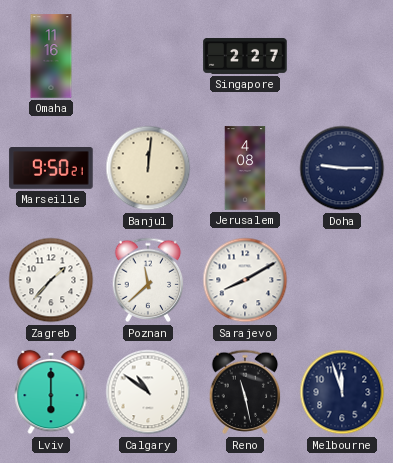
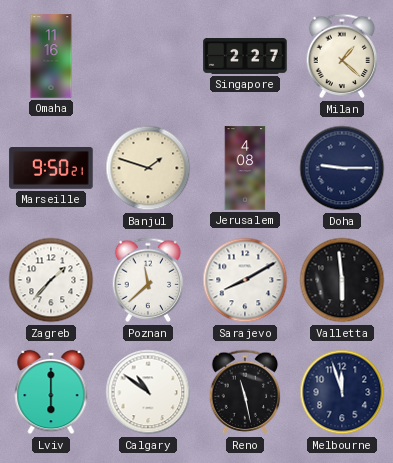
Milan: none -> 1:22
Banjul: 12:01 -> 1:48
Valletta: none -> 5:59
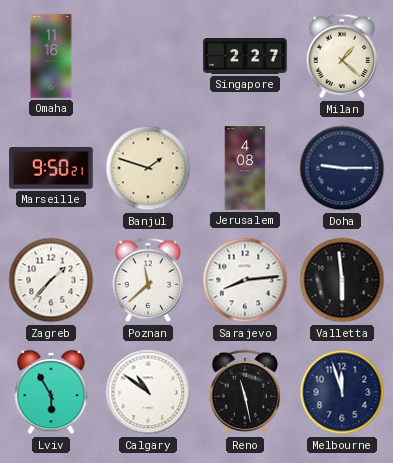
Sarajevo: 8:10 -> 8:14
Lviv: 6:00 -> 5:55
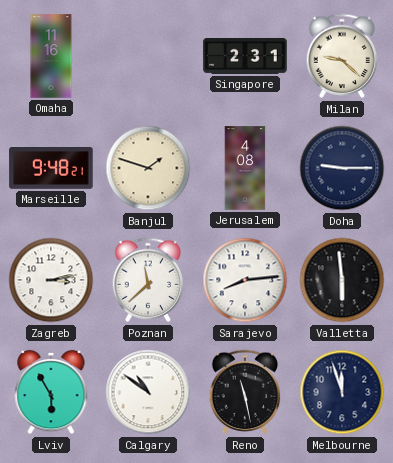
Singapore: 2:27 -> 2:31
Milan: 1:22 -> 9:22
Marseille: 9:50 -> 9:48
Zagreb: 1:37 -> 3:13
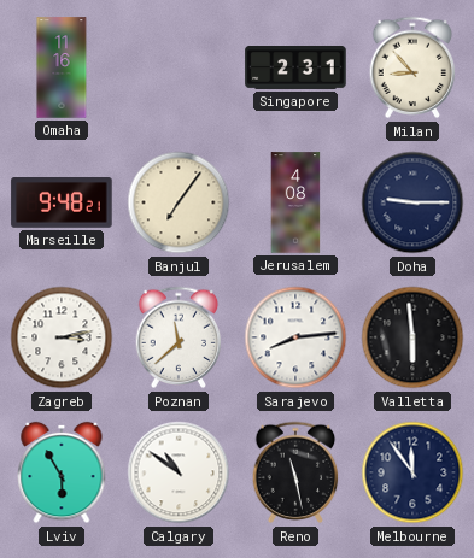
Milan: 9:22 -> 8:53
Banjul: 1:48 -> 7:06
Melbourne: 11:57 -> 11:54
